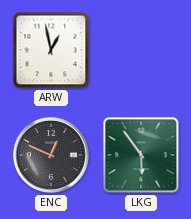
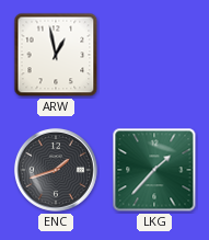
ENC: 12:49 -> 1:42
LKG: 5:54 -> 1:37
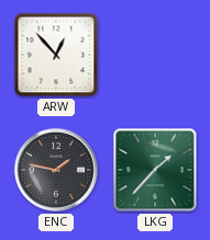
ARW: 12:58 -> 12:53
ENC: 1:42 -> 1:47
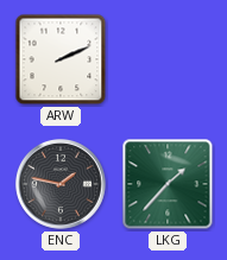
ARW: 12:53 -> 2:11
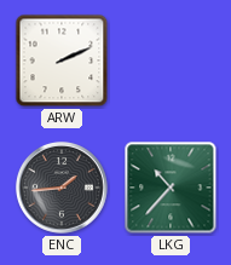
ENC: 1:47 -> 1:44
LKG: 1:37 -> 10:37
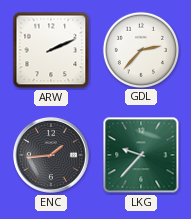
GDL: none -> 2:37
LKG: 10:37 -> 9:37
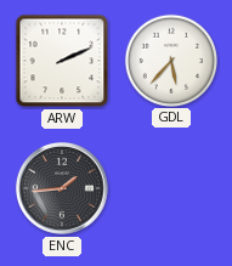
GDL: 2:37 -> 5:37
LKG: 9:37 -> none
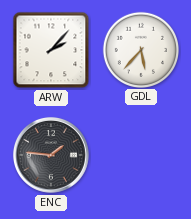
ARW: 2:11 -> 2:07
ENC: 1:44 -> 1:46
